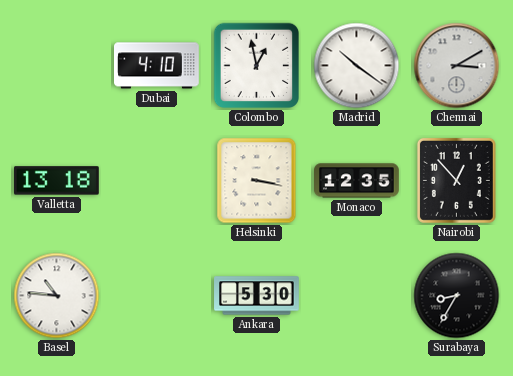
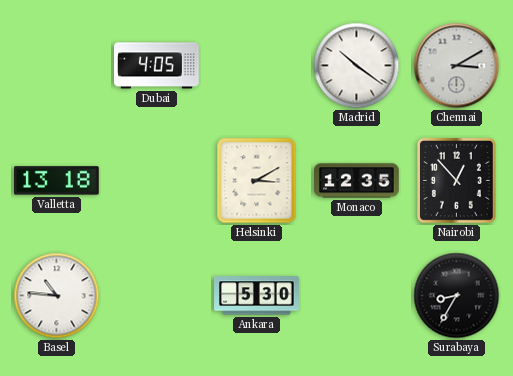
Dubai: 4:10 -> 4:05
Colombo: 12:58 -> none
Helsinki: 3:17 -> 3:10
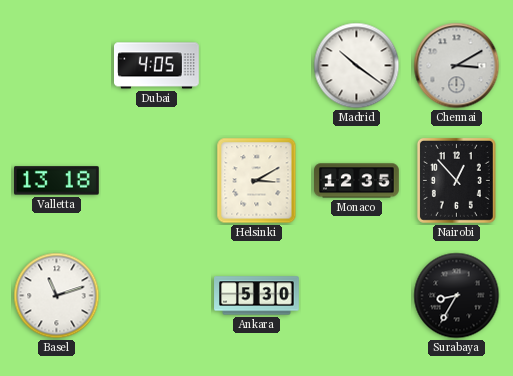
Basel: 10:46 -> 11:12
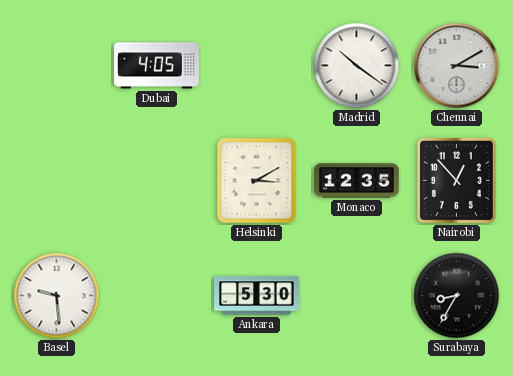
Valletta: 13:18 -> none
Basel: 11:12 -> 9:29
